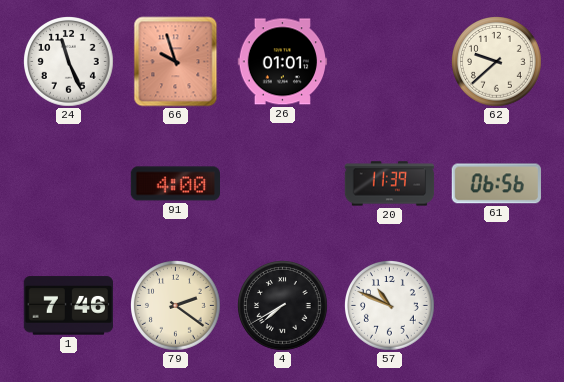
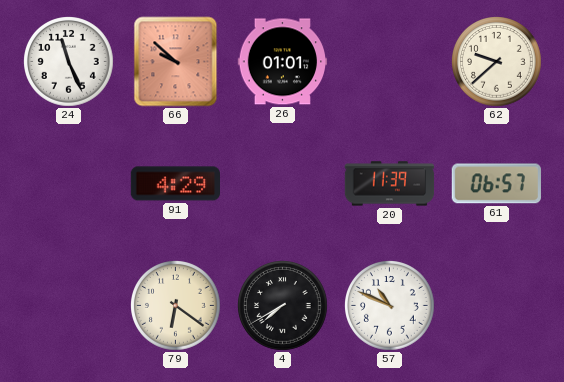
66: 9:57 -> 9:52
91: 4:00 -> 4:29
61: 06:56 -> 06:57
1: 7:46 -> none
79: 2:21 -> 6:21
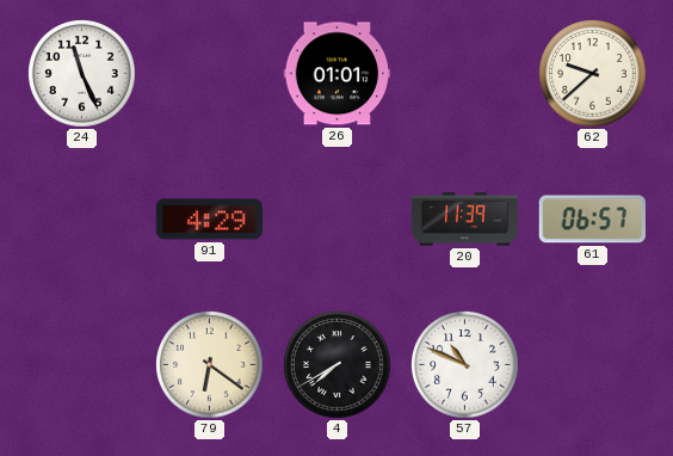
66: 9:52 -> none
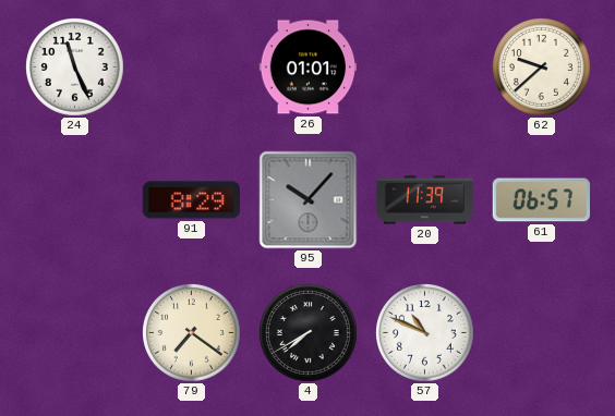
91: 4:29 -> 8:29
95: none -> 10:07
79: 6:21 -> 7:21
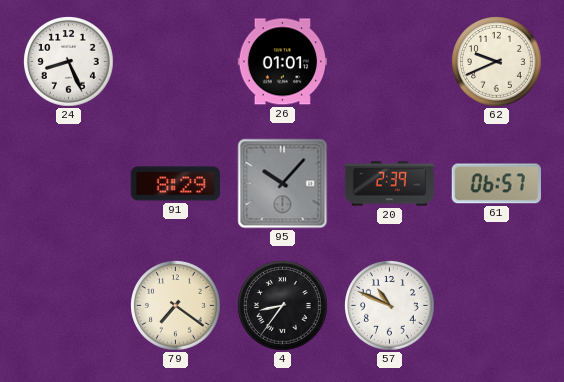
24: 11:26 -> 8:26
62: 9:38 -> 9:41
20: 11:39 -> 2:39
4: 7:40 -> 8:36
